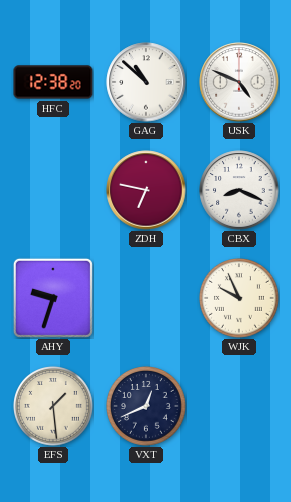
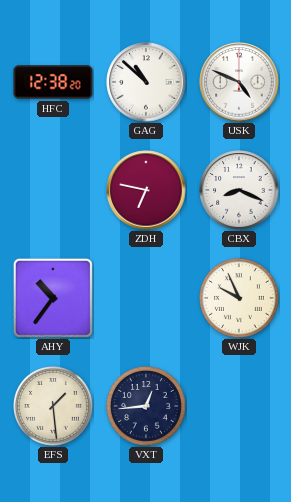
AHY: 9:33 -> 10:36
VXT: 12:41 -> 12:44
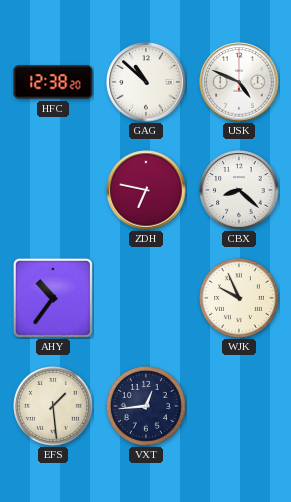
CBX: 8:19 -> 8:22
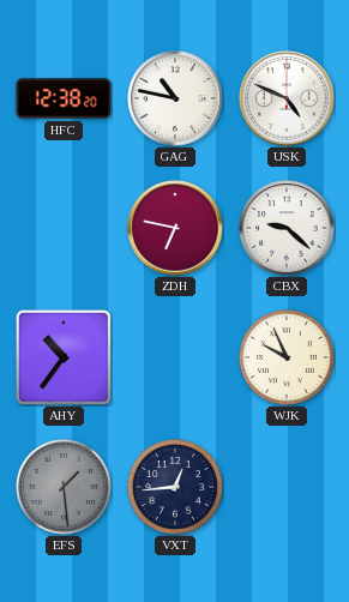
GAG: 10:52 -> 10:47
CBX: 8:22 -> 9:22
EFS dial: cream -> grey
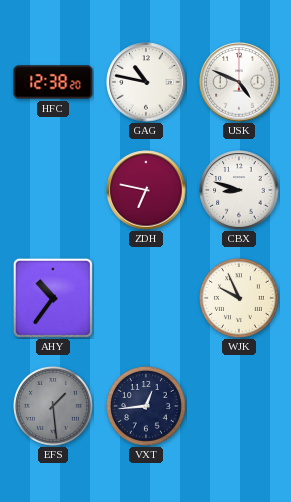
CBX: 9:22 -> 8:48
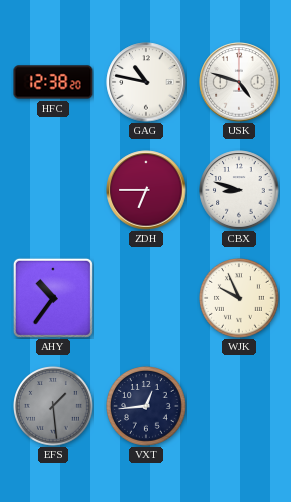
USK: 4:49 -> 4:48
ZDH: 6:47 -> 6:45
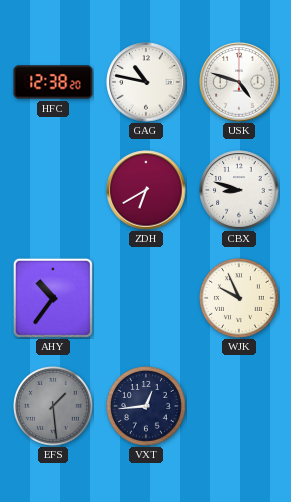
ZDH: 6:45 -> 6:40
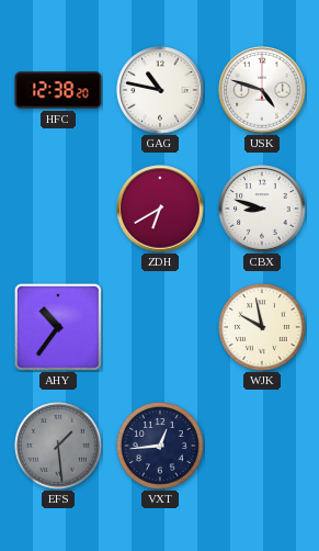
WJK: 9:56 -> 9:58
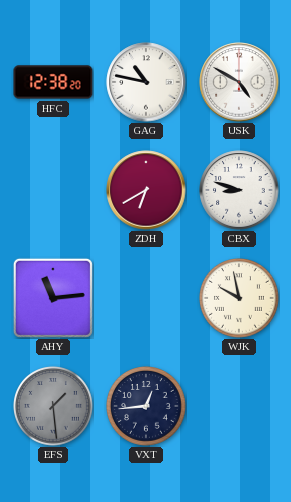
USK: 4:48 -> 4:50
AHY: 10:36 -> 11:14
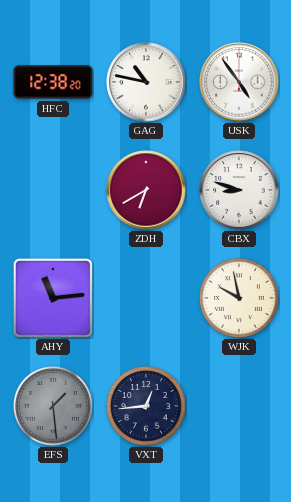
USK: 4:50 -> 4:54
